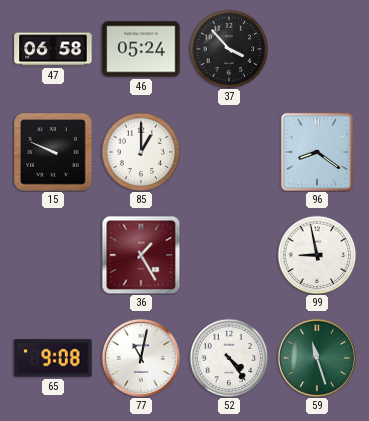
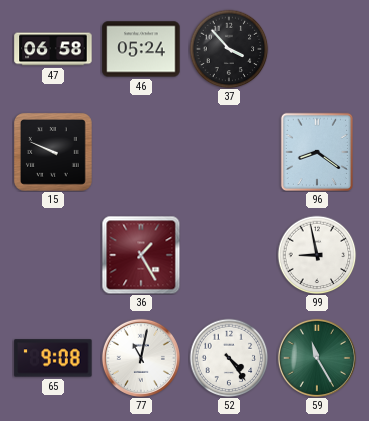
85: 1:00 -> none
59: 11:27 -> 11:25
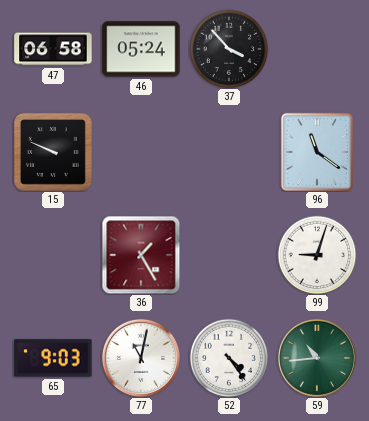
96: 8:21 -> 11:21
99: 8:58 -> 9:03
65: 9:08 -> 9:03
59: 11:25 -> 10:44
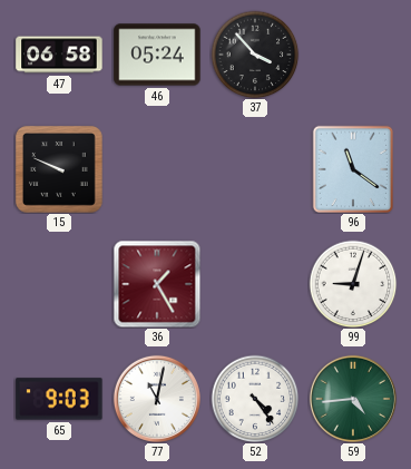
59: 10:44 -> 4:44
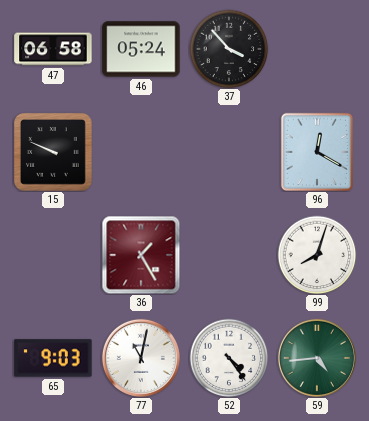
96: 11:21 -> 12:20
99: 9:03 -> 8:03
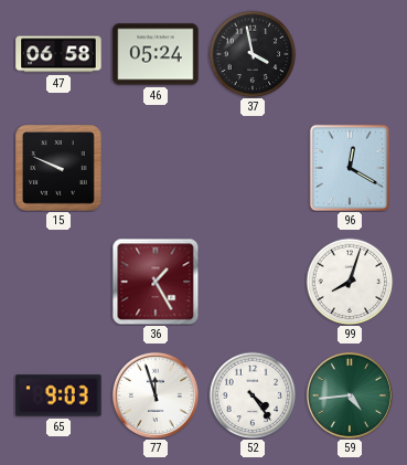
37: 3:53 -> 3:58
77: 11:02 -> 11:57
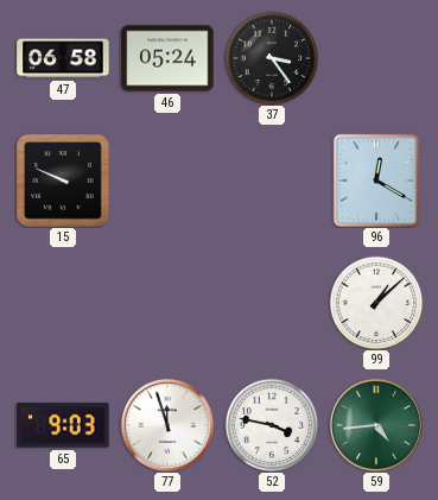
37: 3:58 -> 3:24
36: 1:25 -> none
99: 8:03 -> 1:08
52: 4:24 -> 3:47
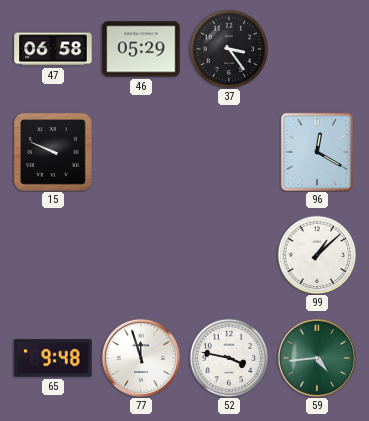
46: 05:24 -> 05:29
65: 9:03 -> 9:48
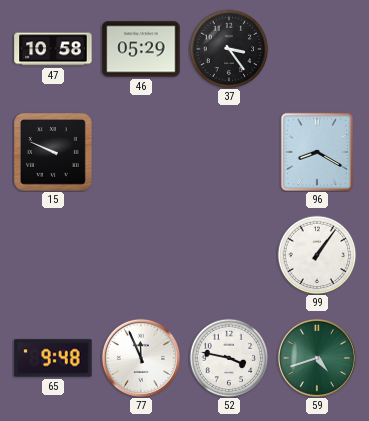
47: 06:58 -> 10:58
96: 12:20 -> 8:20
99: 1:08 -> 1:06
77: 11:57 -> 11:56
59: 4:44 -> 4:42
